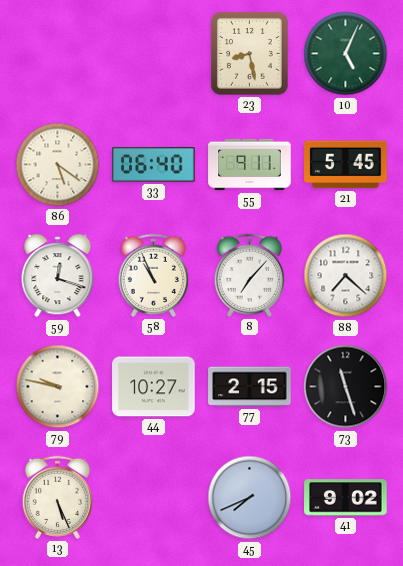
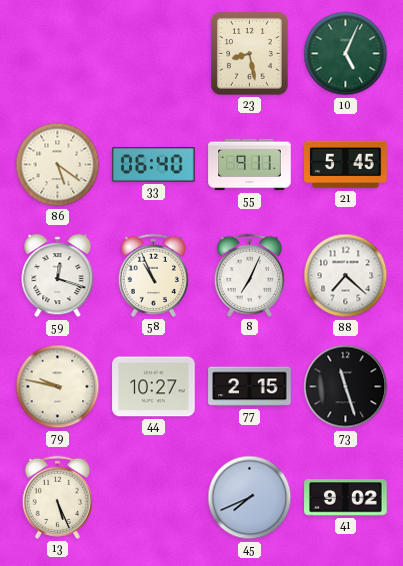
8: 7:07 -> 7:04
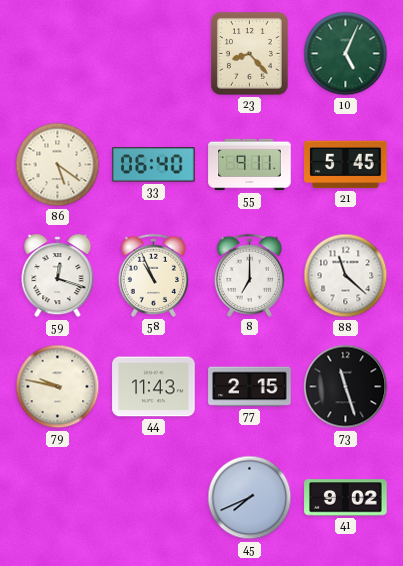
23: 8:28 -> 8:23
8: 7:04 -> 7:00
88: 7:22 -> 11:22
44: 10:27 -> 11:43
13: 5:26 -> none
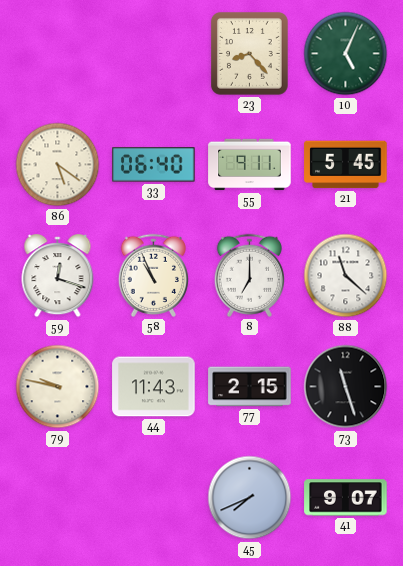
41: 9:02 -> 9:07
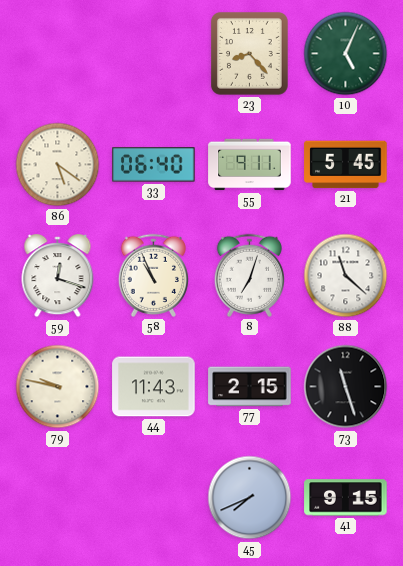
8: 7:00 -> 7:03
41: 9:07 -> 9:15
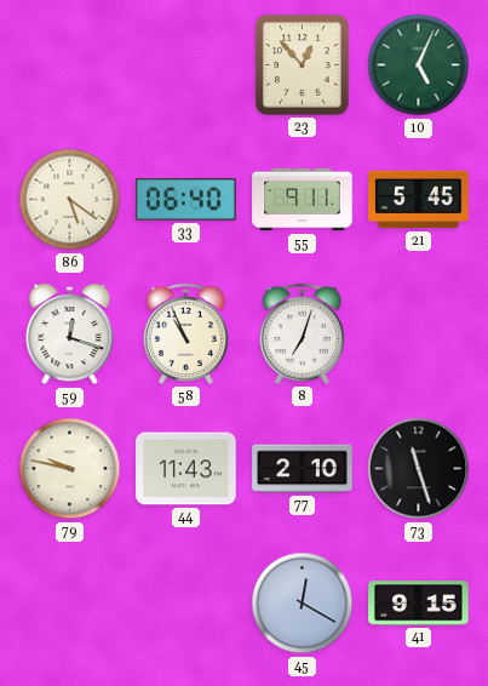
23: 8:23 -> 12:53
88: 11:22 -> none
77: 2:15 -> 2:10
45: 7:41 -> 12:20
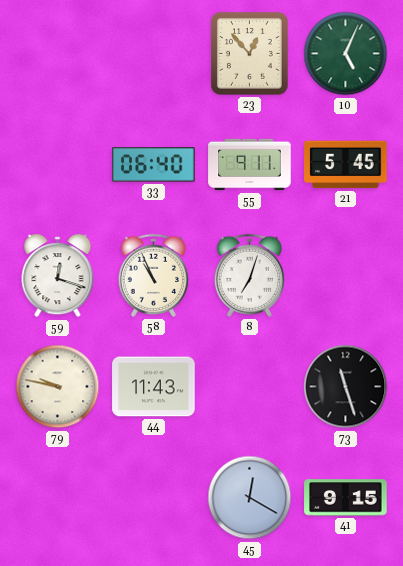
86: 5:21 -> none
77: 2:10 -> none
